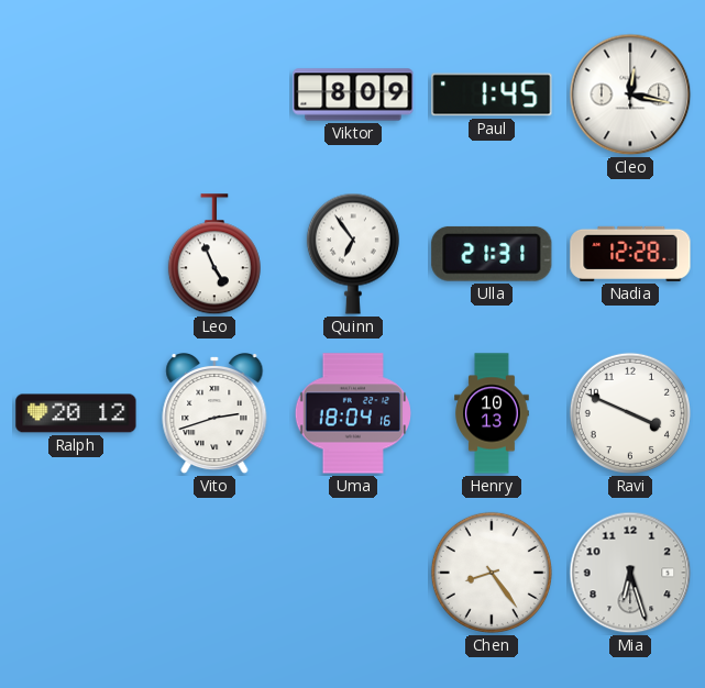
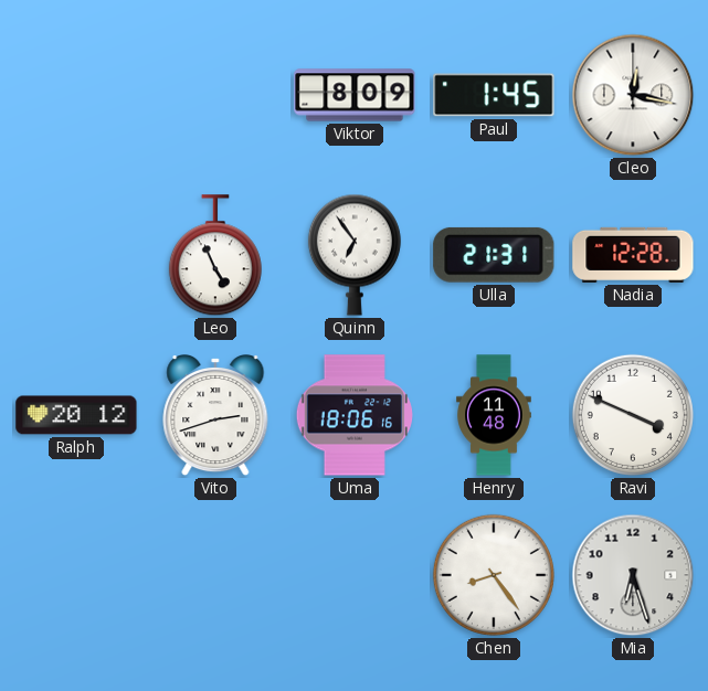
Uma: 18:04 -> 18:06
Henry: 10:13 -> 11:48
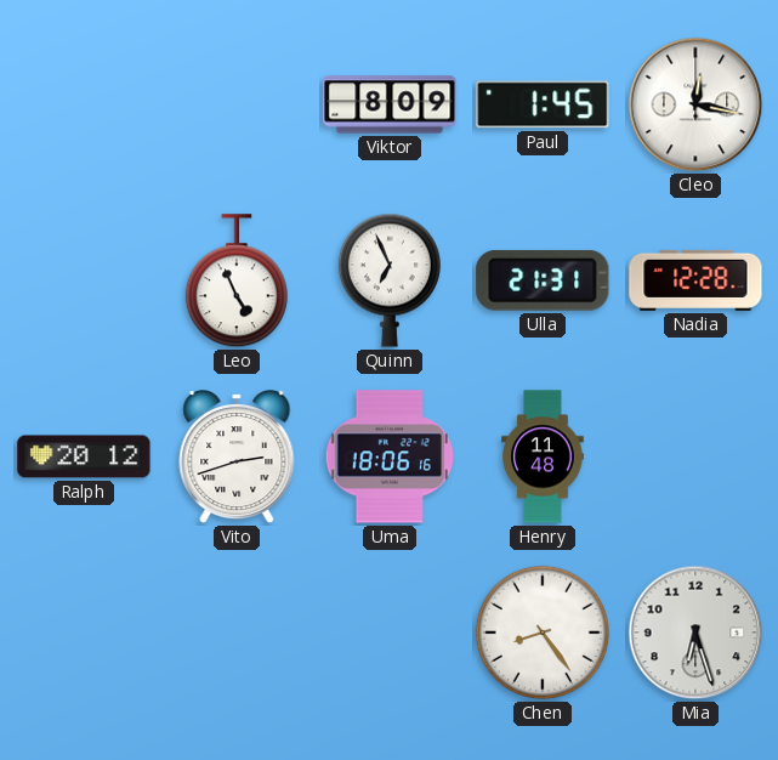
Quinn: 6:54 -> 6:56
Ravi: 3:49 -> none
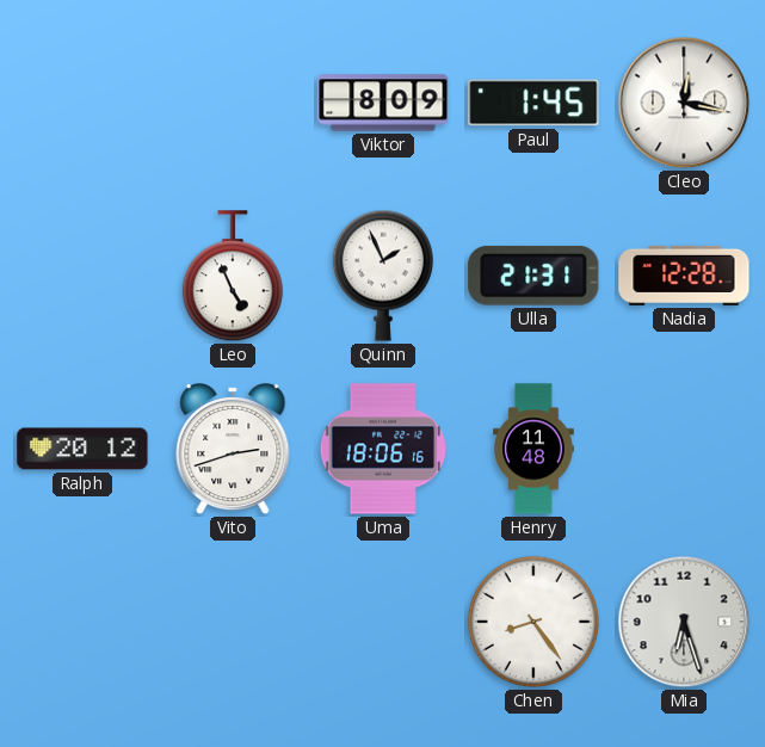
Quinn: 6:56 -> 1:56
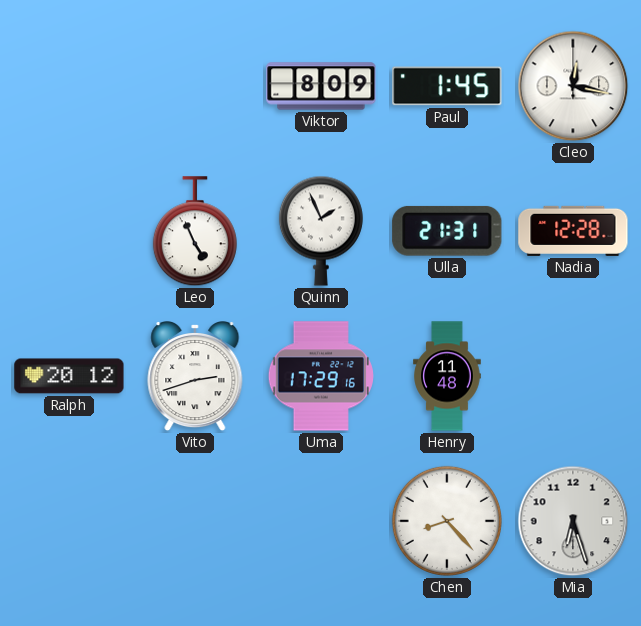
Uma: 18:06 -> 17:29
Chen: 8:24 -> 8:23
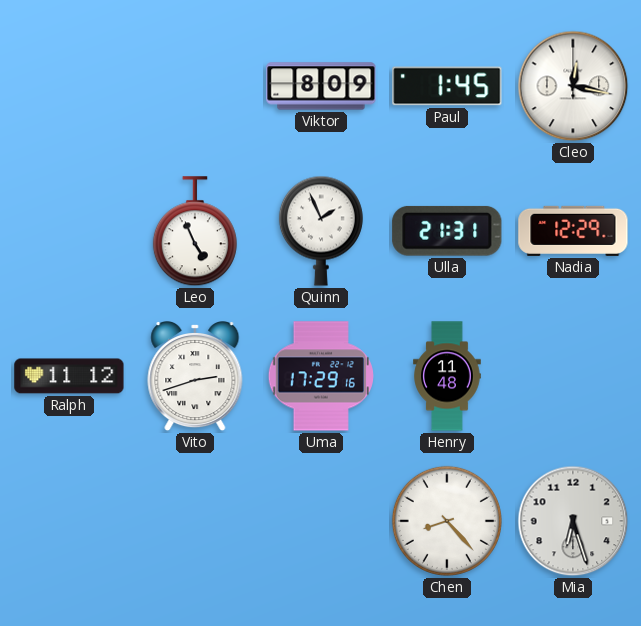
Nadia: 12:28 -> 12:29
Ralph: 20:12 -> 11:12
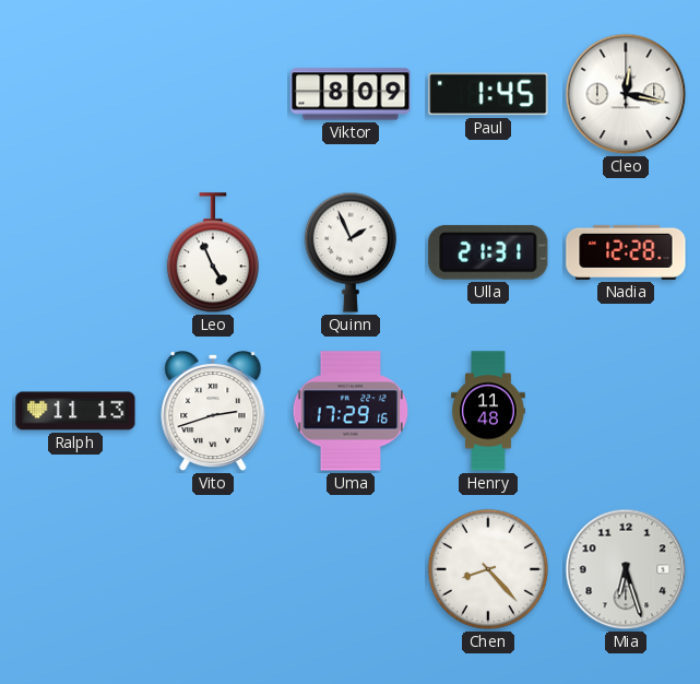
Nadia: 12:29 -> 12:28
Ralph: 11:12 -> 11:13
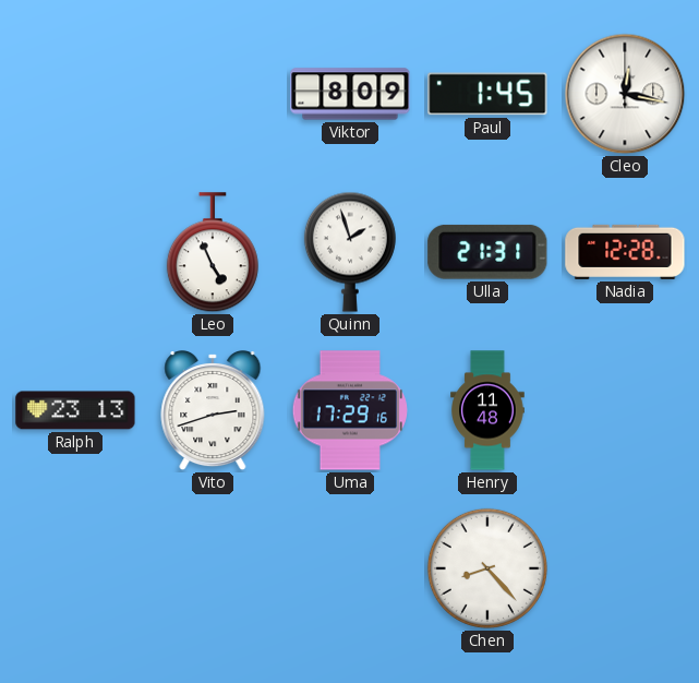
Quinn: 1:56 -> 1:57
Ralph: 11:13 -> 23:13
Mia: 6:27 -> none
